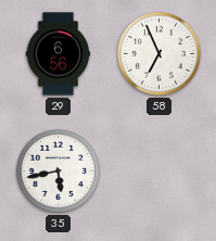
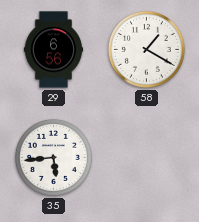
58: 6:56 -> 1:20
35: 5:43 -> 5:44
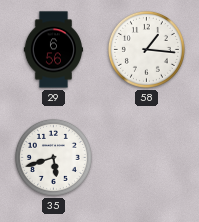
58: 1:20 -> 1:16
35: 5:44 -> 5:42
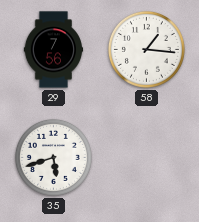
29: 6:56 -> 7:56
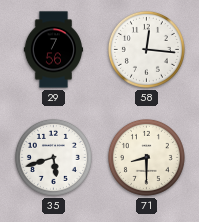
58: 1:16 -> 12:16
71: none -> 8:30
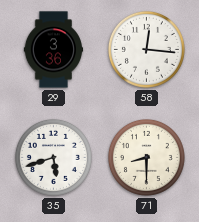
29: 7:56 -> 3:36
